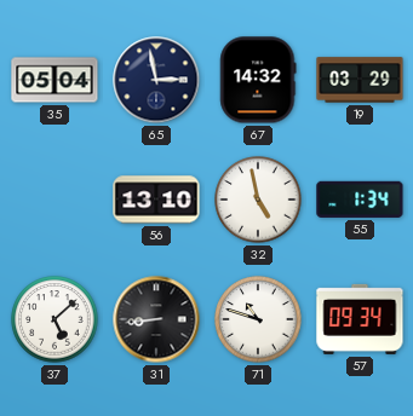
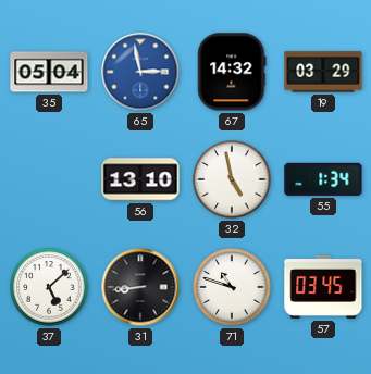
65 dial: navy -> blue
57: 09:34 -> 03:45
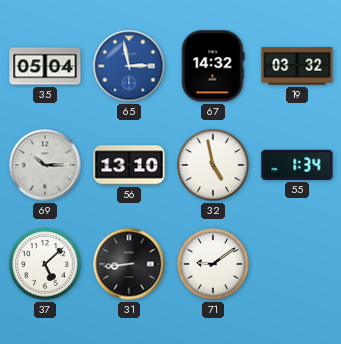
19: 03:29 -> 03:32
69: none -> 10:15
71: 10:48 -> 9:09
57: 03:45 -> none
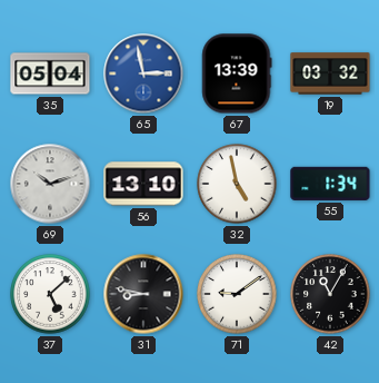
67: 14:32 -> 13:39
69: 10:15 -> 10:12
31: 8:44 -> 8:47
42: none -> 11:05
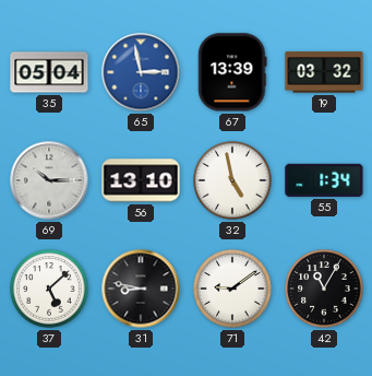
69: 10:12 -> 10:15
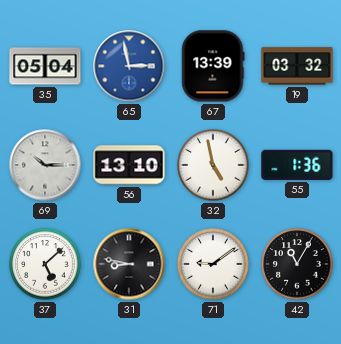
55: 1:34 -> 1:36
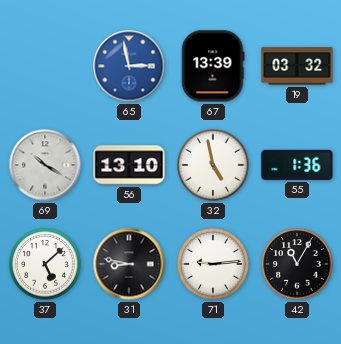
35: 05:04 -> none
69: 10:15 -> 10:20
71: 9:09 -> 9:14
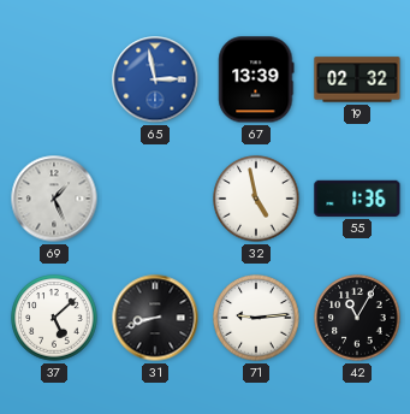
19: 03:32 -> 02:32
69: 10:20 -> 1:26
56: 13:10 -> none
31: 8:47 -> 8:42
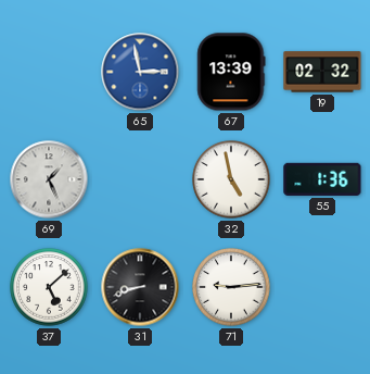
42: 11:05 -> none
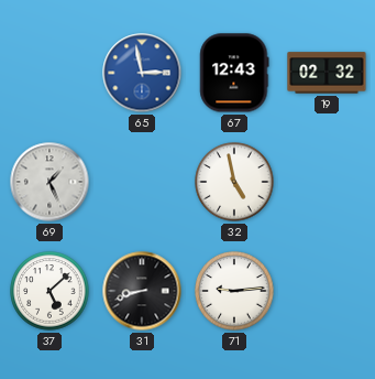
67: 13:39 -> 12:43
55: 1:36 -> none
